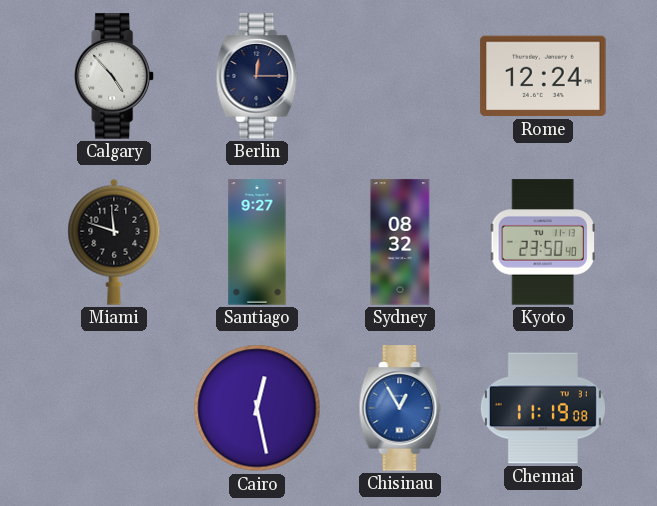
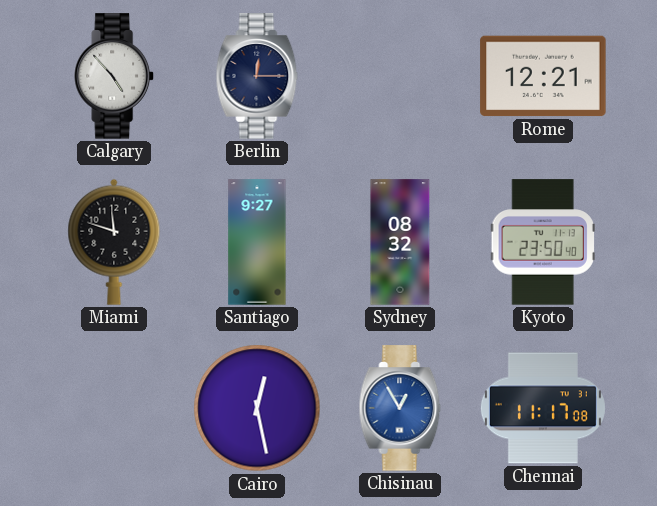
Rome: 12:24 -> 12:21
Chennai: 11:19 -> 11:17
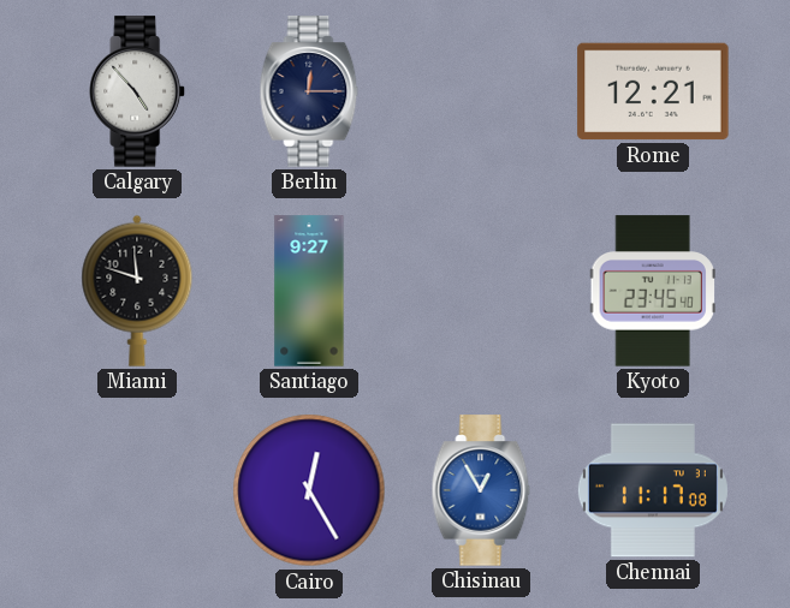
Sydney: 08:32 -> none
Kyoto: 23:50 -> 23:45
Cairo: 12:28 -> 12:25
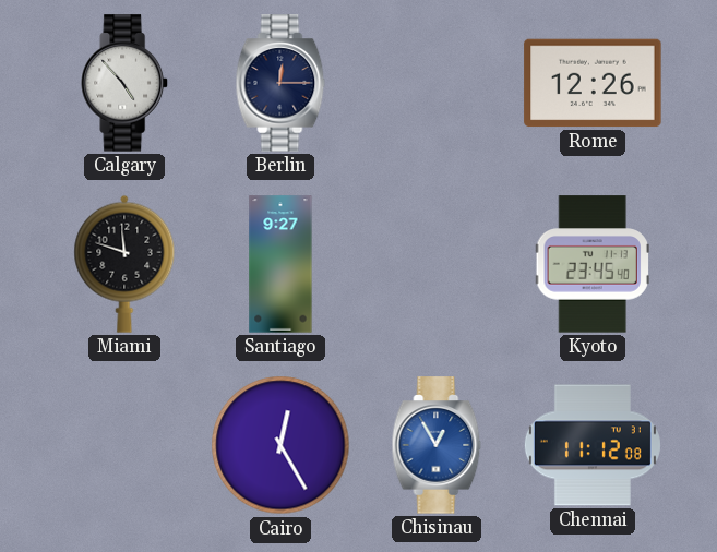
Rome: 12:21 -> 12:26
Chennai: 11:17 -> 11:12
